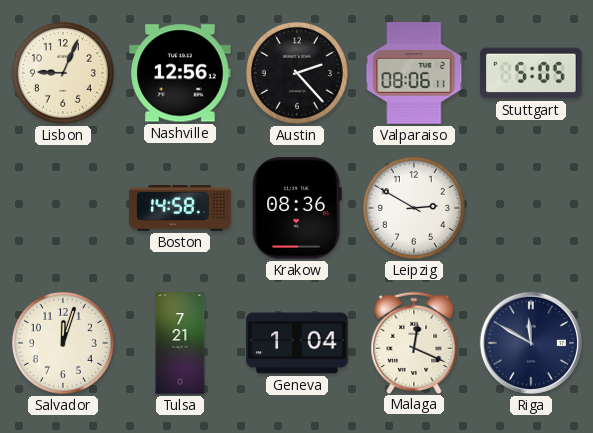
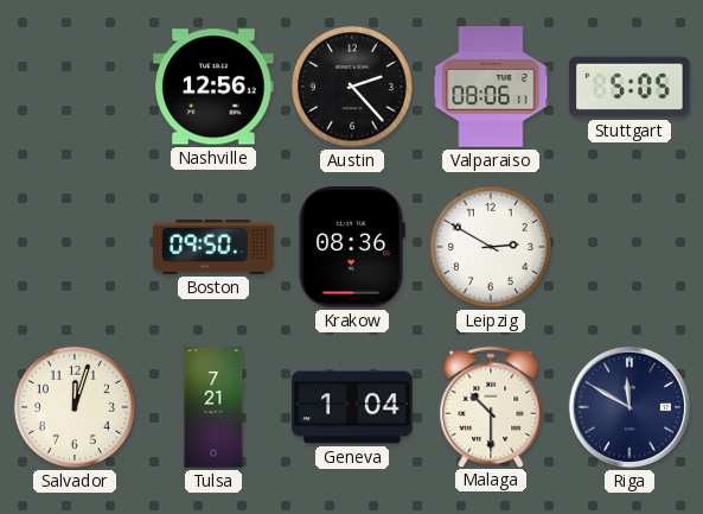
Lisbon: 9:04 -> none
Boston: 14:58 -> 09:50
Malaga: 12:19 -> 10:30
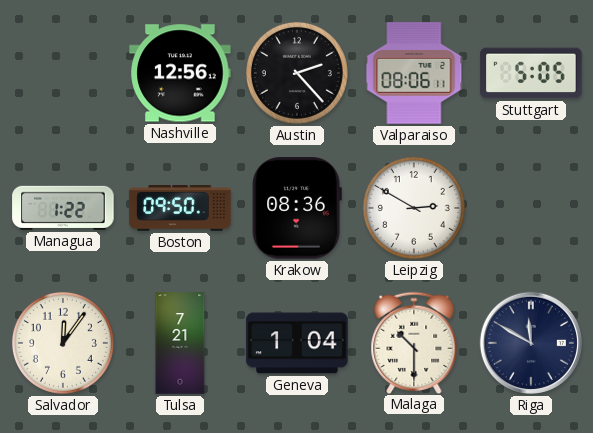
Managua: none -> 1:22
Salvador: 12:03 -> 12:06
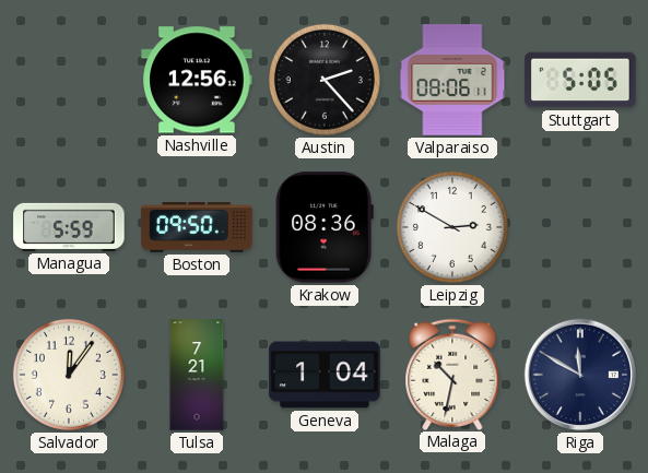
Managua: 1:22 -> 5:59
Malaga: 10:30 -> 10:32
